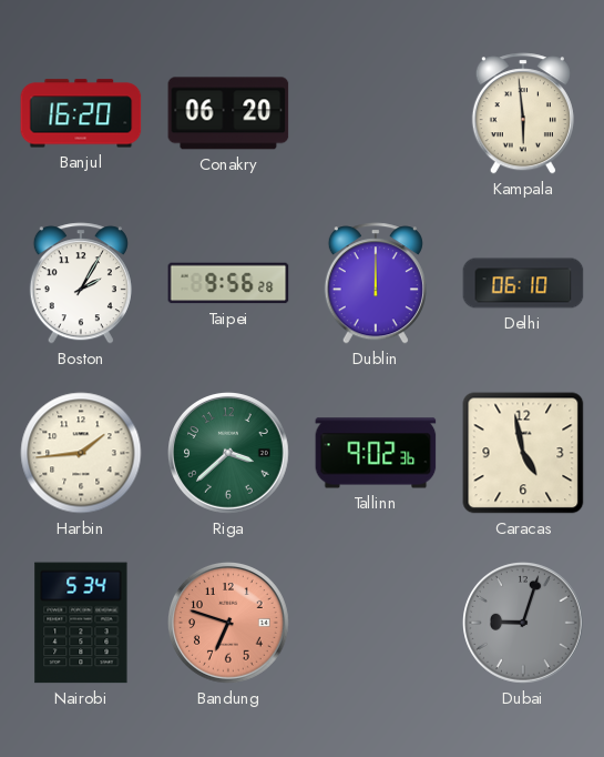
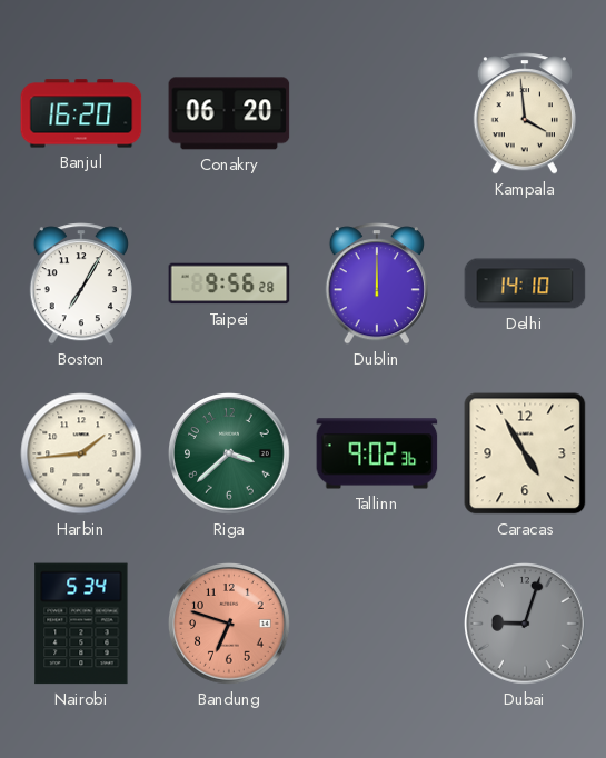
Kampala: 5:59 -> 3:59
Boston: 2:05 -> 7:05
Delhi: 06:10 -> 14:10
Caracas: 4:58 -> 4:55
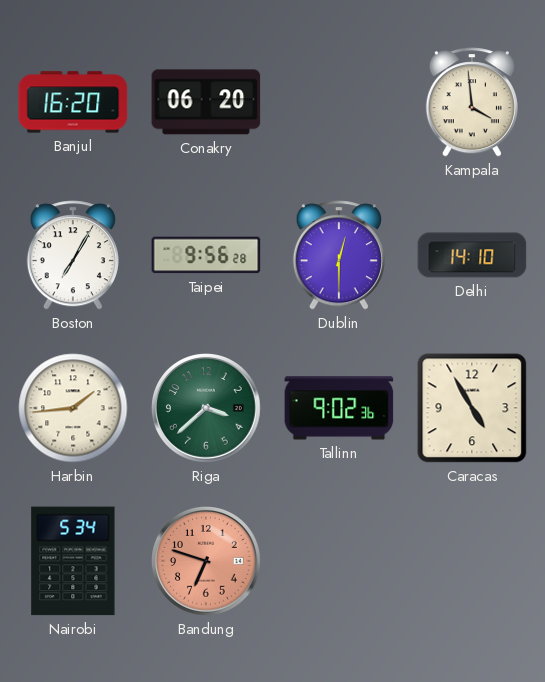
Dublin: 12:00 -> 12:30
Dubai: 9:03 -> none
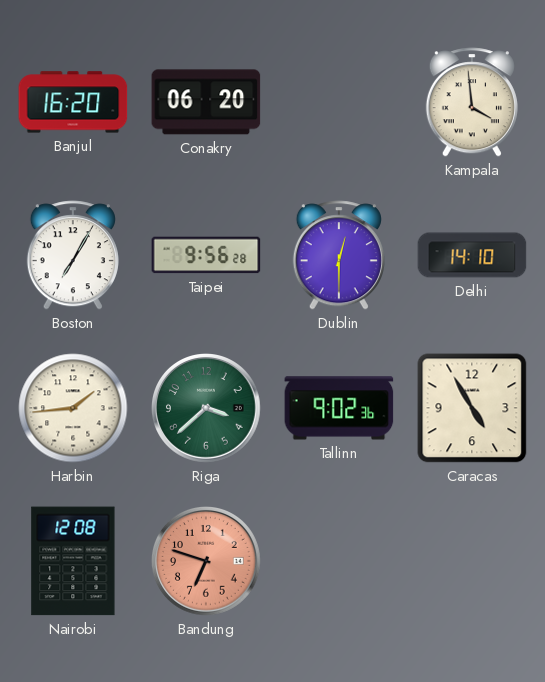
Nairobi: 5:34 -> 12:08
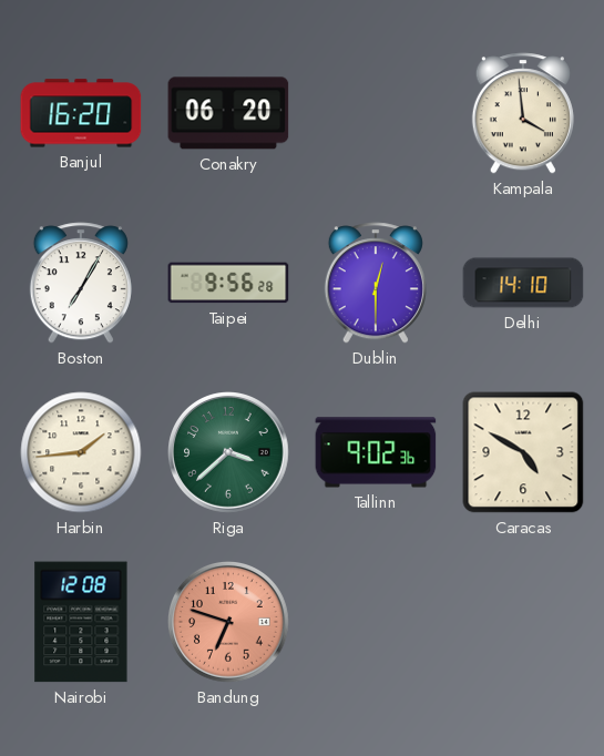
Caracas: 4:55 -> 4:50
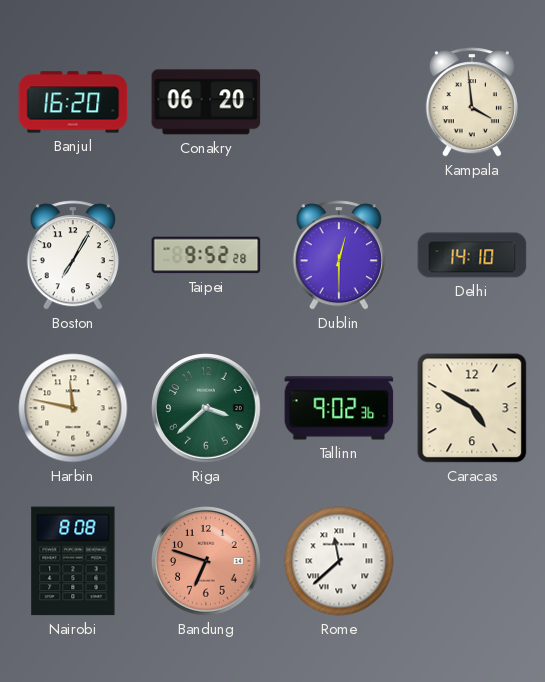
Taipei: 9:56 -> 9:52
Harbin: 1:44 -> 11:47
Nairobi: 12:08 -> 8:08
Rome: none -> 11:38
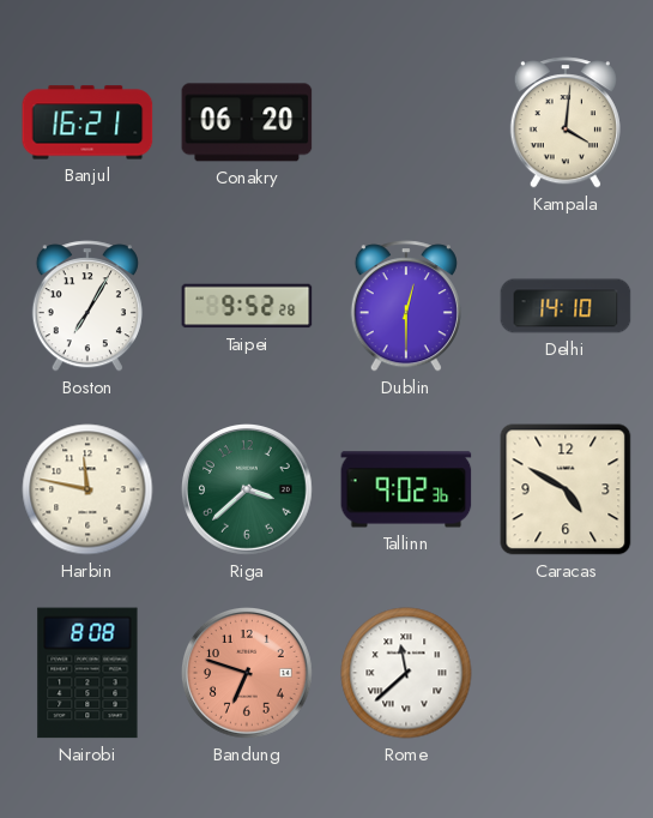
Banjul: 16:20 -> 16:21
Kampala: 3:59 -> 4:01
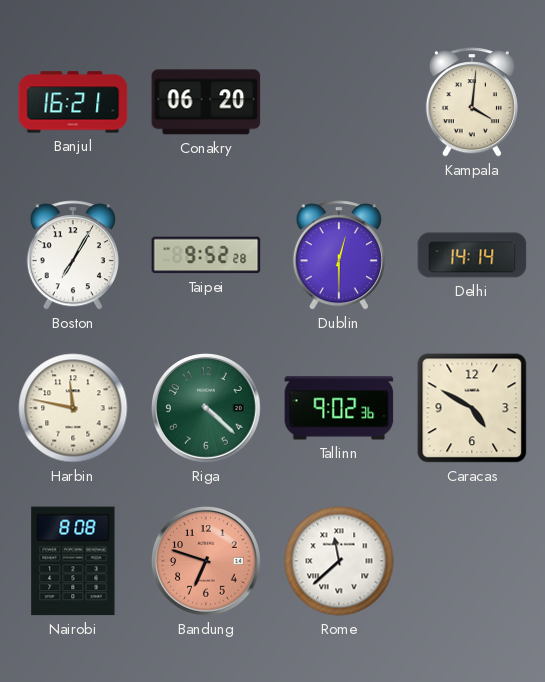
Delhi: 14:10 -> 14:14
Riga: 3:38 -> 4:22
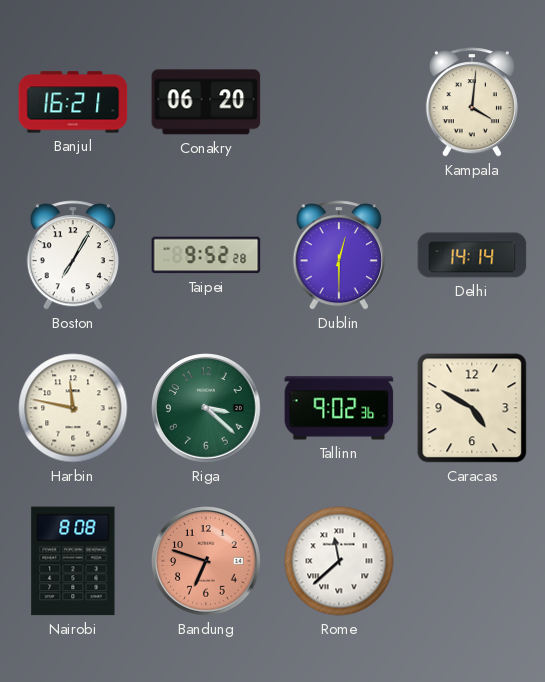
Riga: 4:22 -> 3:22
